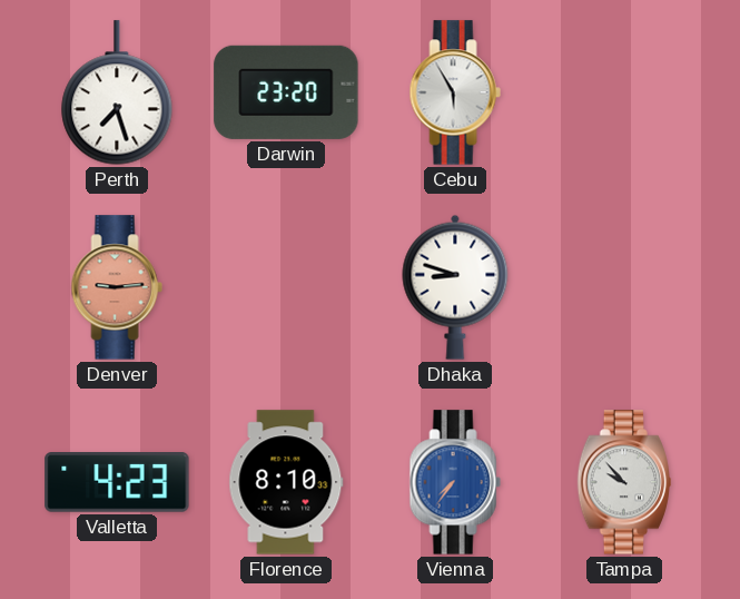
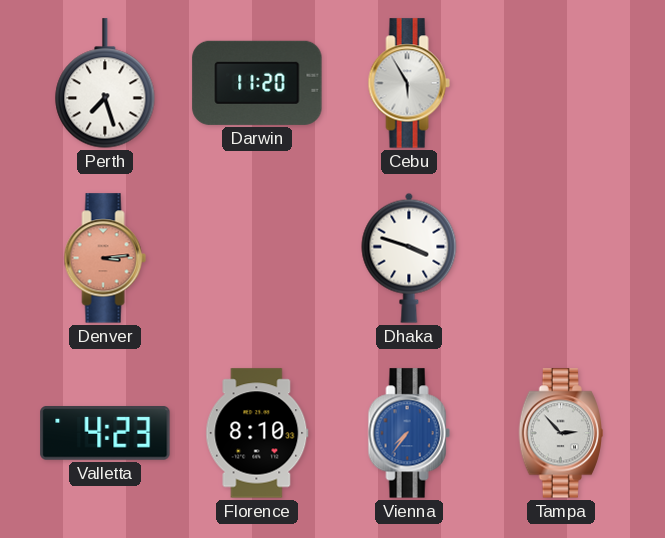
Darwin: 23:20 -> 11:20
Denver: 9:14 -> 3:14
Dhaka: 8:48 -> 3:48
Tampa: 9:53 -> 2:53
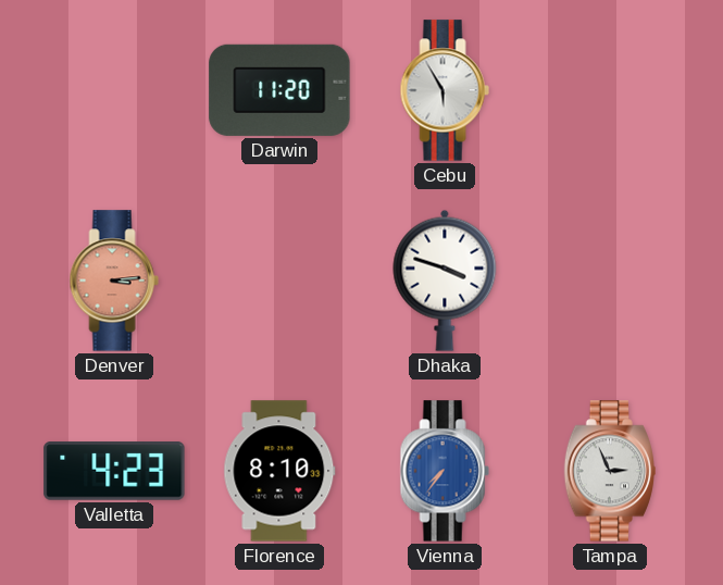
Perth: 7:27 -> none
Tampa: 2:53 -> 2:56
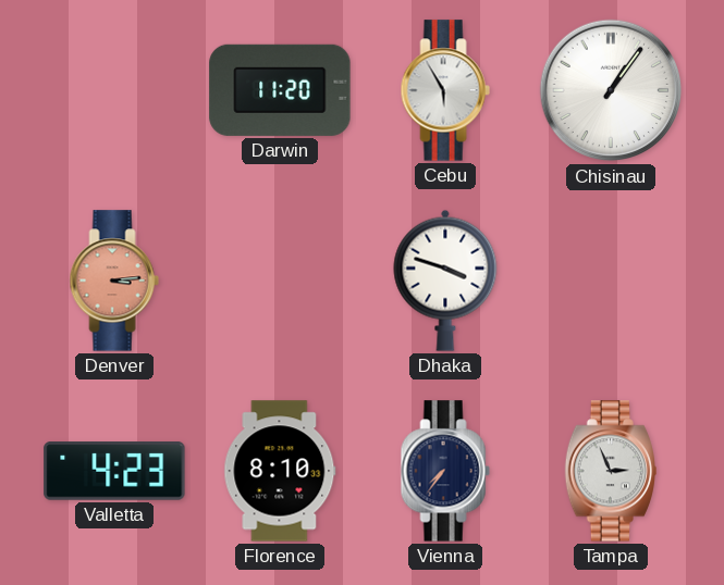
Chisinau: none -> 1:06
Vienna dial: blue -> navy
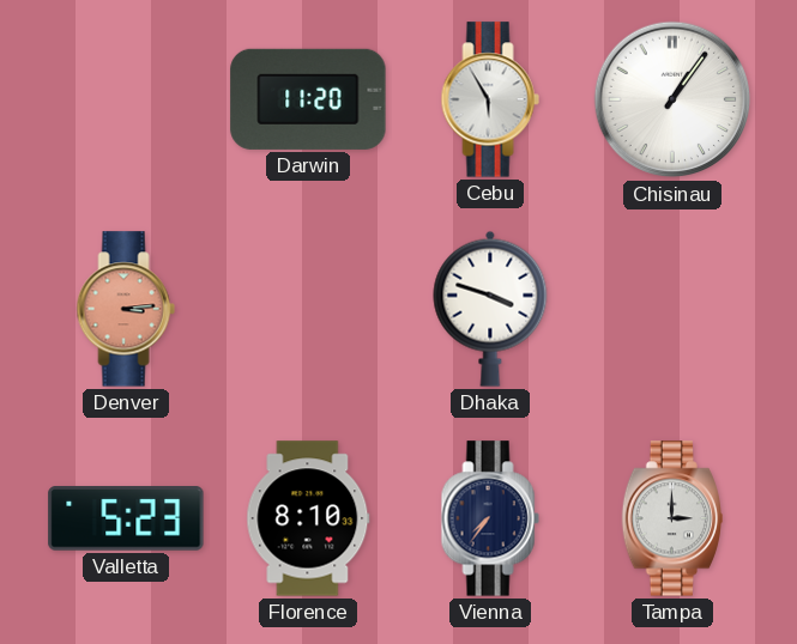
Valletta: 4:23 -> 5:23
Tampa: 2:56 -> 3:00
